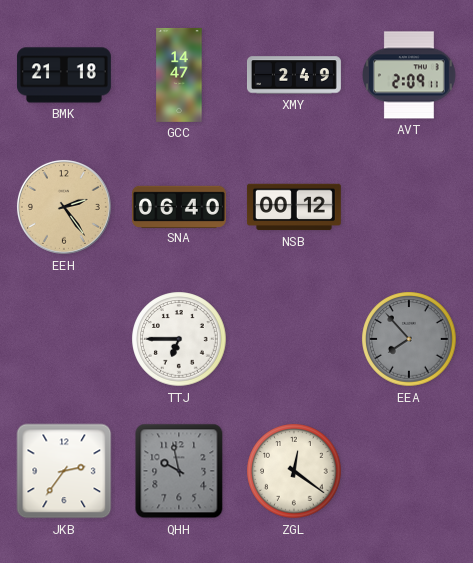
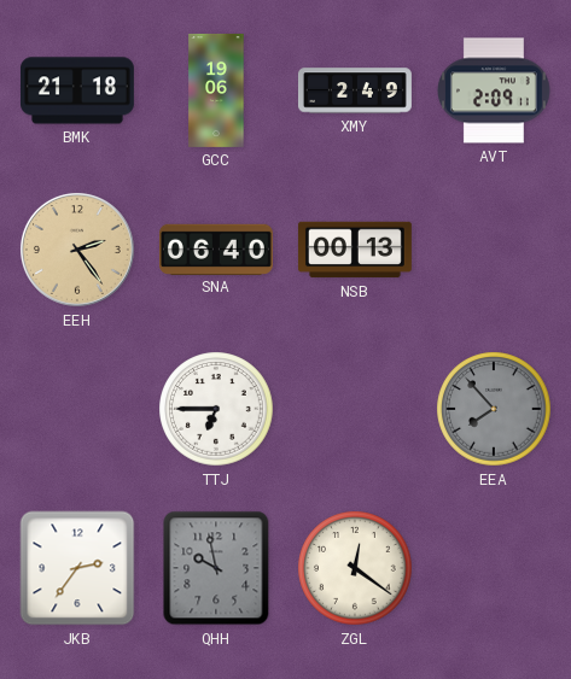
GCC: 14:47 -> 19:06
NSB: 00:12 -> 00:13
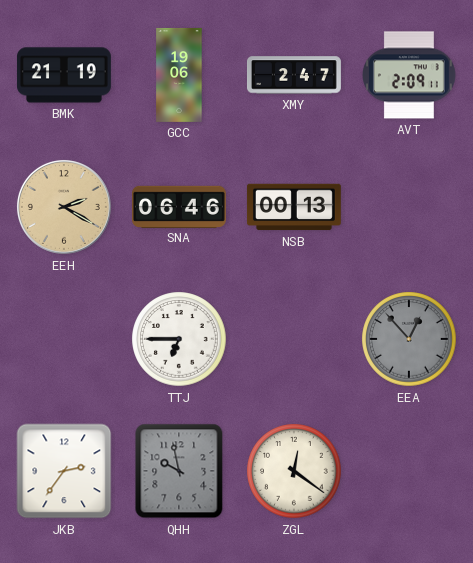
BMK: 21:18 -> 21:19
XMY: 2:49 -> 2:47
EEH: 2:24 -> 2:20
SNA: 06:40 -> 06:46
EEA: 7:53 -> 12:53
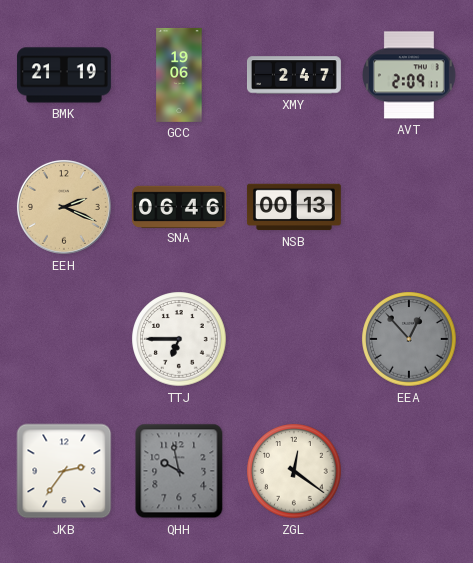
EEH: 2:20 -> 2:19
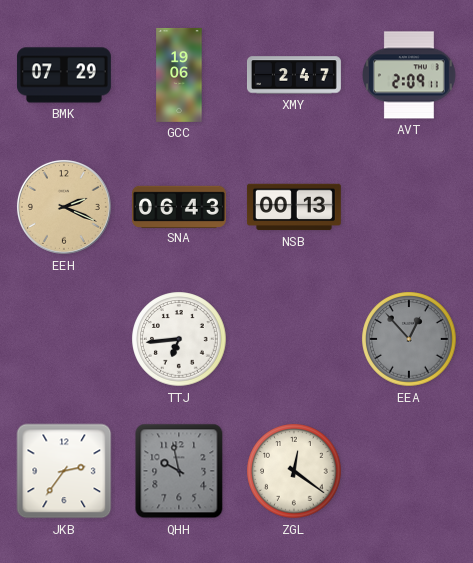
BMK: 21:19 -> 07:29
SNA: 06:46 -> 06:43
TTJ: 6:45 -> 6:44
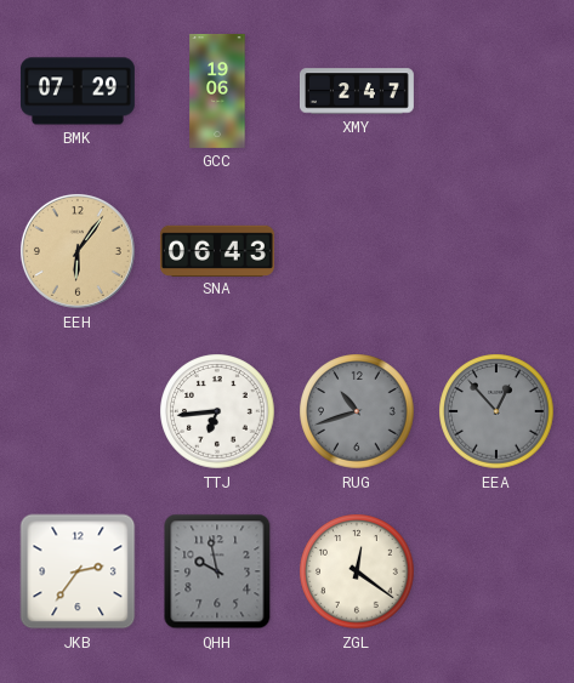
AVT: 2:09 -> none
EEH: 2:19 -> 6:06
NSB: 00:13 -> none
RUG: none -> 10:42
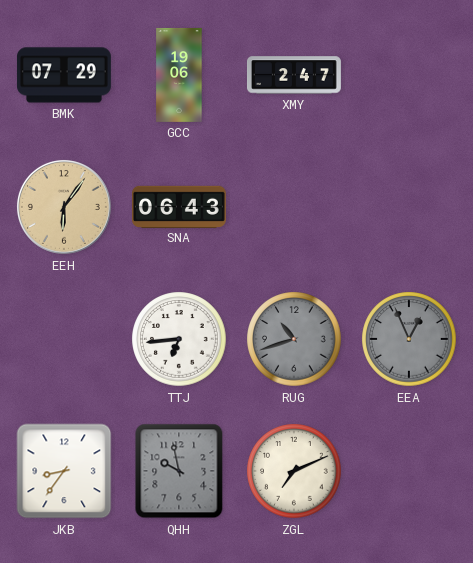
EEA: 12:53 -> 12:56
JKB: 2:36 -> 8:36
ZGL: 12:21 -> 7:11
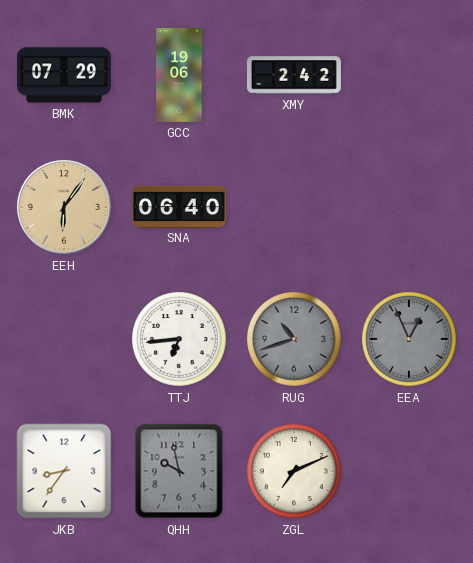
XMY: 2:47 -> 2:42
SNA: 06:43 -> 06:40
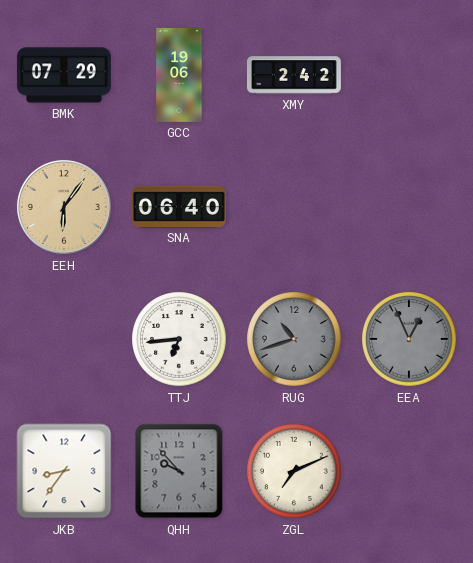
QHH: 9:58 -> 9:53
